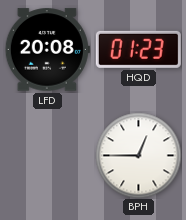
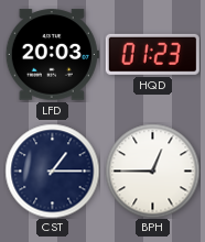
LFD: 20:08 -> 20:03
CST: none -> 1:15
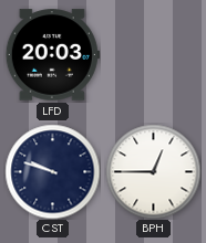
HQD: 01:23 -> none
CST: 1:15 -> 9:48
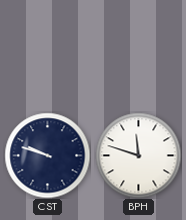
LFD: 20:03 -> none
BPH: 12:45 -> 11:48
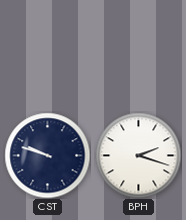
BPH: 11:48 -> 2:18
